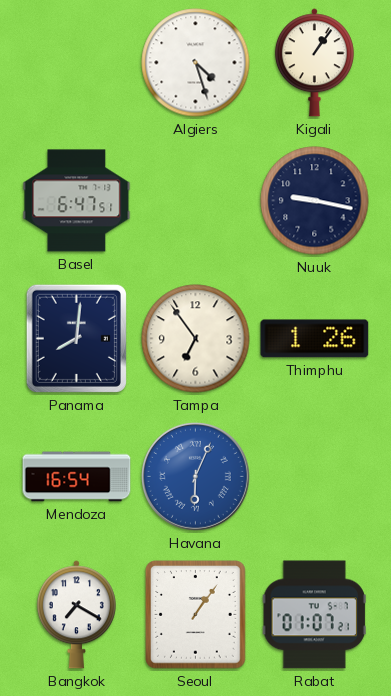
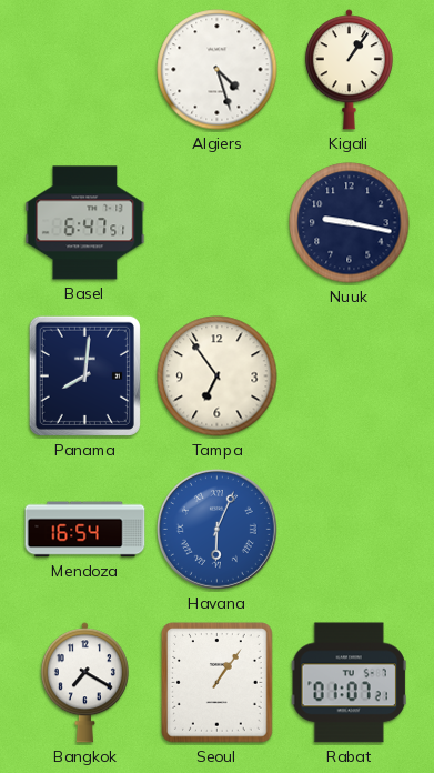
Thimphu: 1:26 -> none
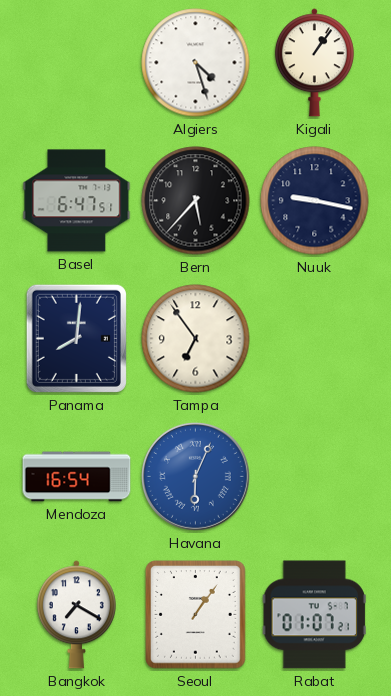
Bern: none -> 5:37
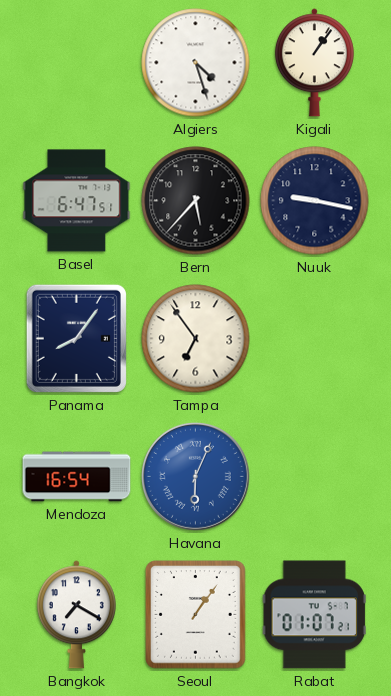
Panama: 8:01 -> 8:06
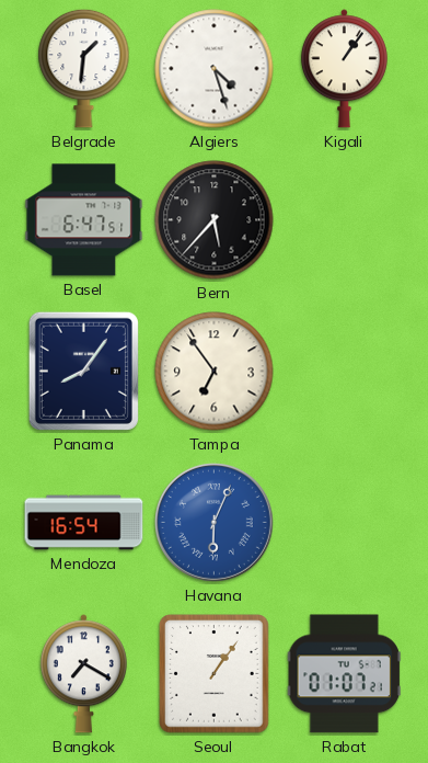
Belgrade: none -> 1:31
Nuuk: 9:17 -> none
